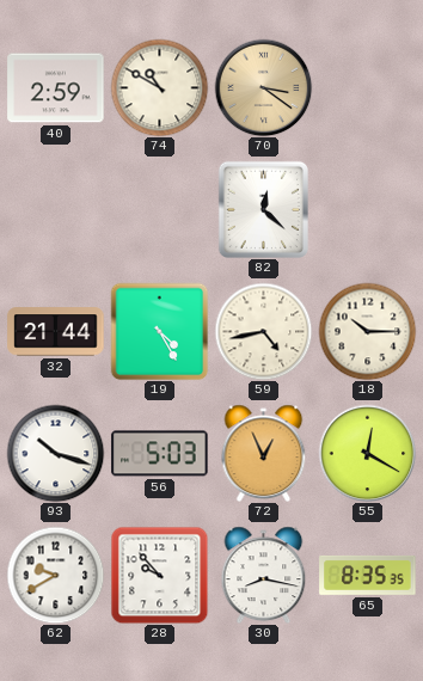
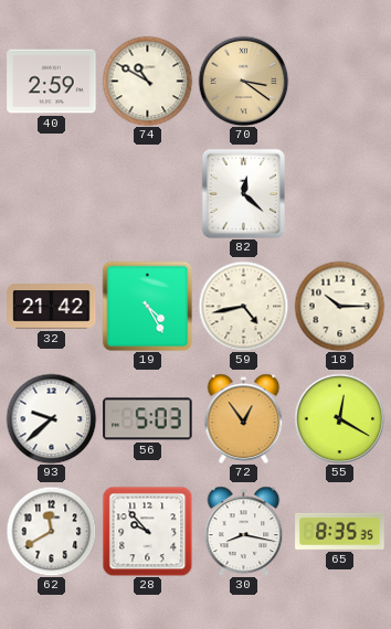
32: 21:44 -> 21:42
93: 10:18 -> 9:38
72: 12:56 -> 12:54
62: 9:40 -> 11:40
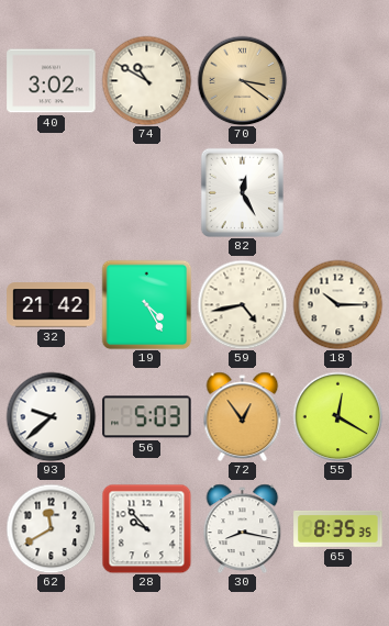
40: 2:59 -> 3:02
82: 12:22 -> 12:25
